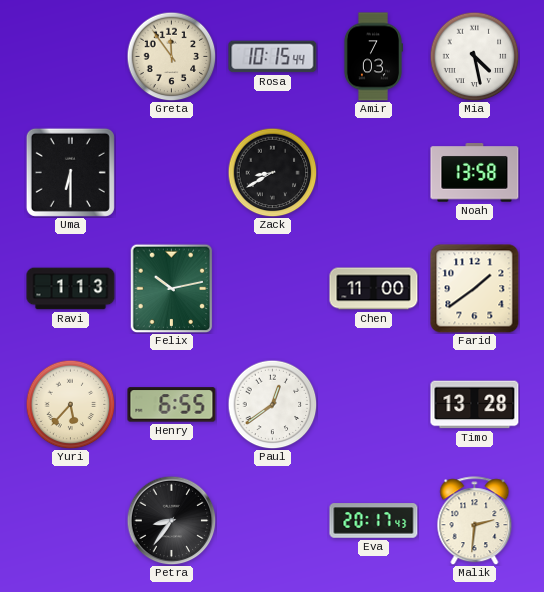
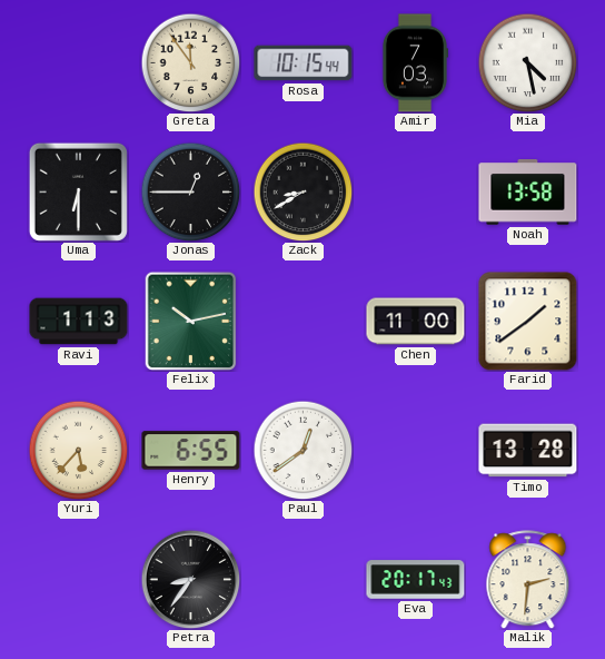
Jonas: none -> 12:45
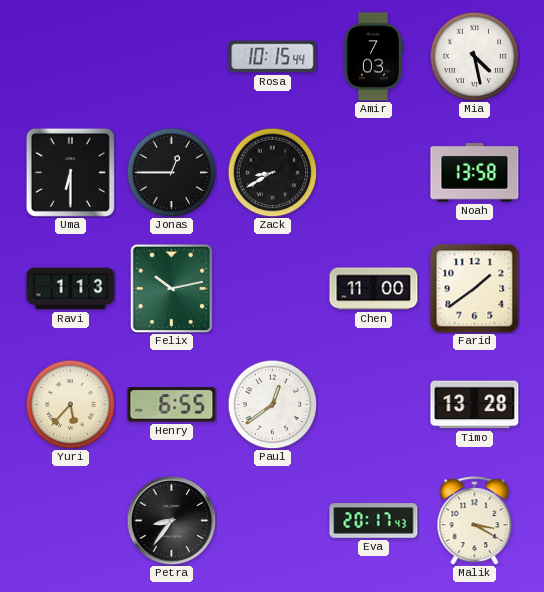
Greta: 11:54 -> none
Malik: 2:31 -> 3:20
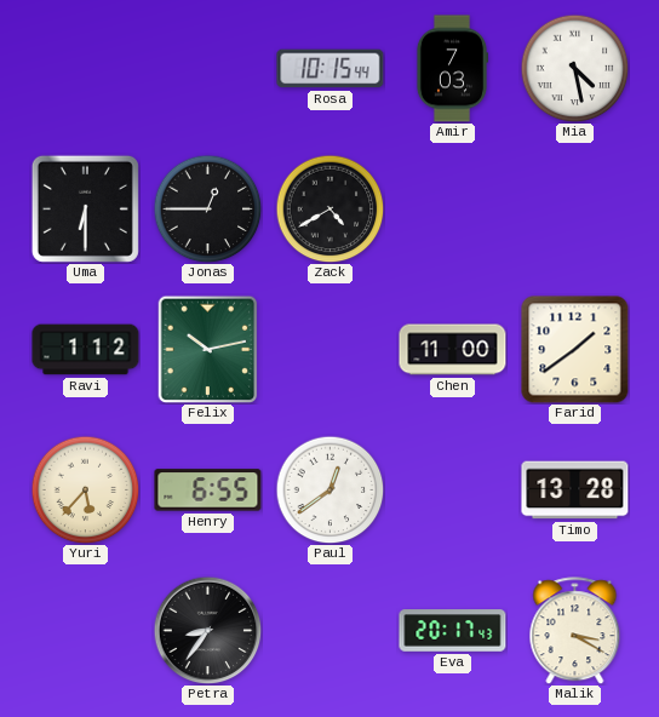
Zack: 8:40 -> 4:40
Noah: 13:58 -> none
Ravi: 1:13 -> 1:12
